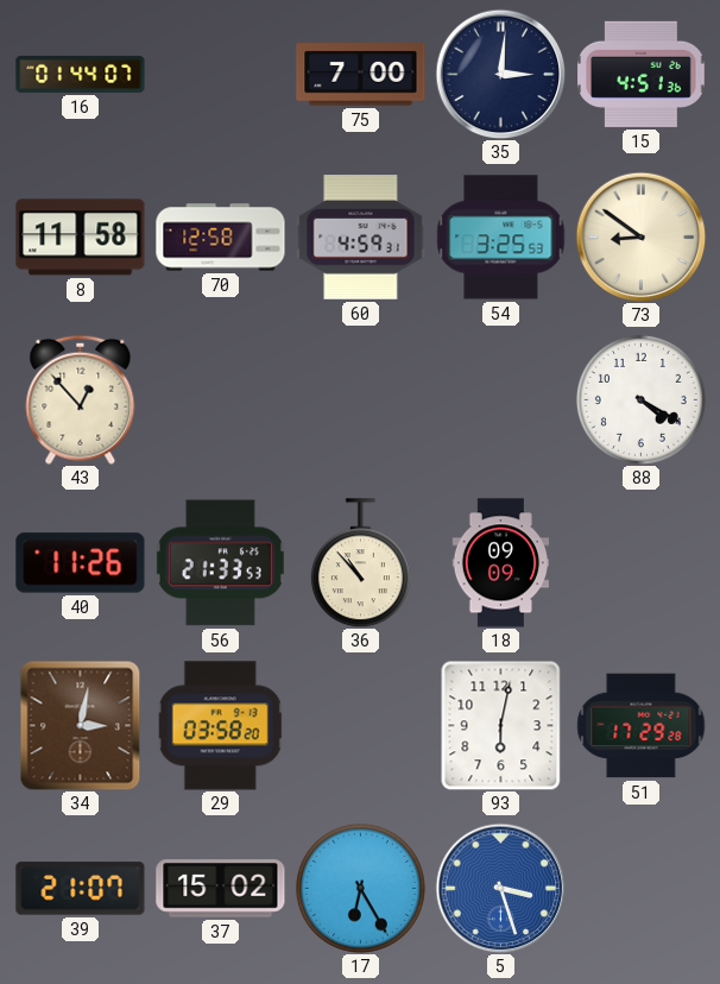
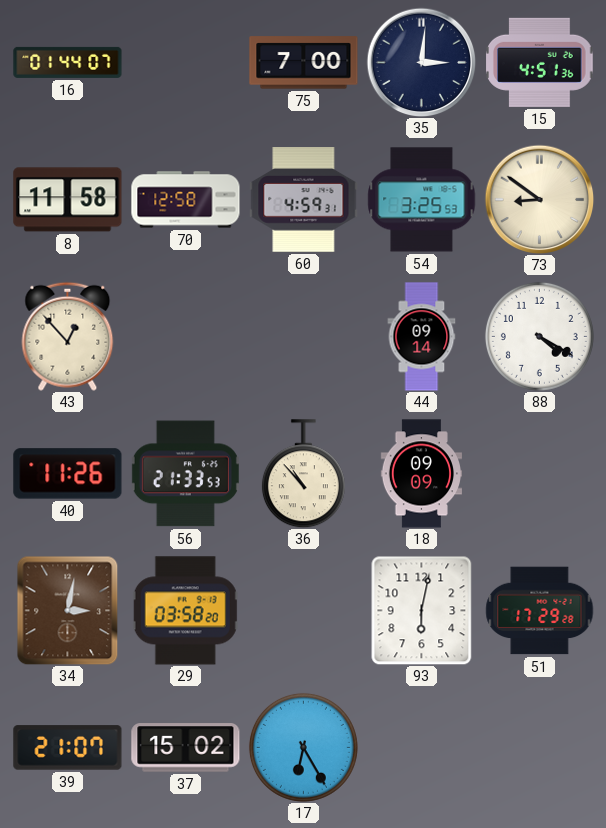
44: none -> 09:14
5: 3:27 -> none
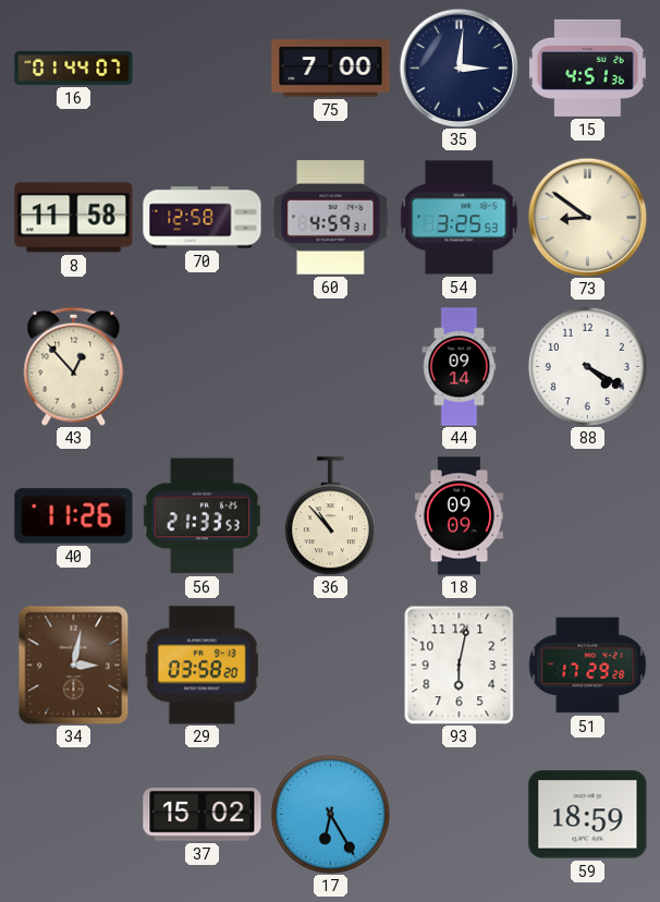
39: 21:07 -> none
59: none -> 18:59
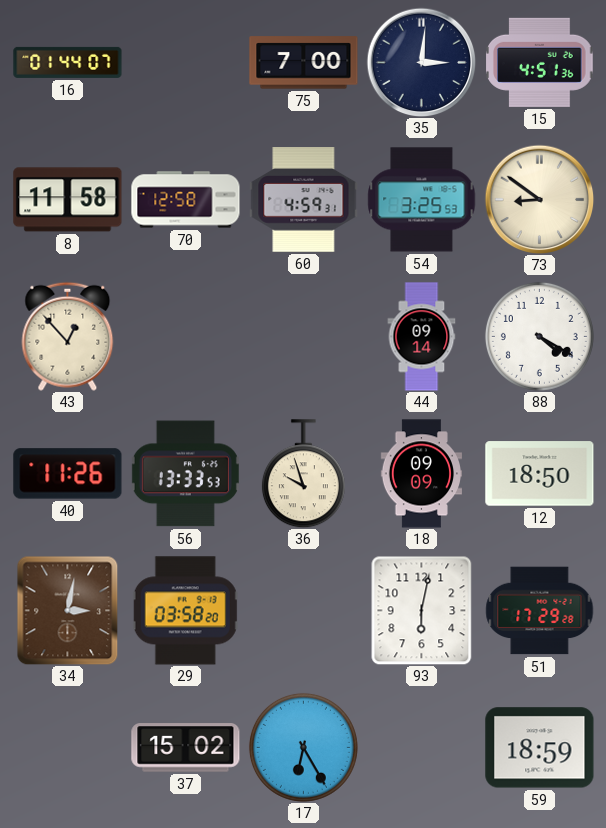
56: 21:33 -> 13:33
36: 10:53 -> 9:57
12: none -> 18:50
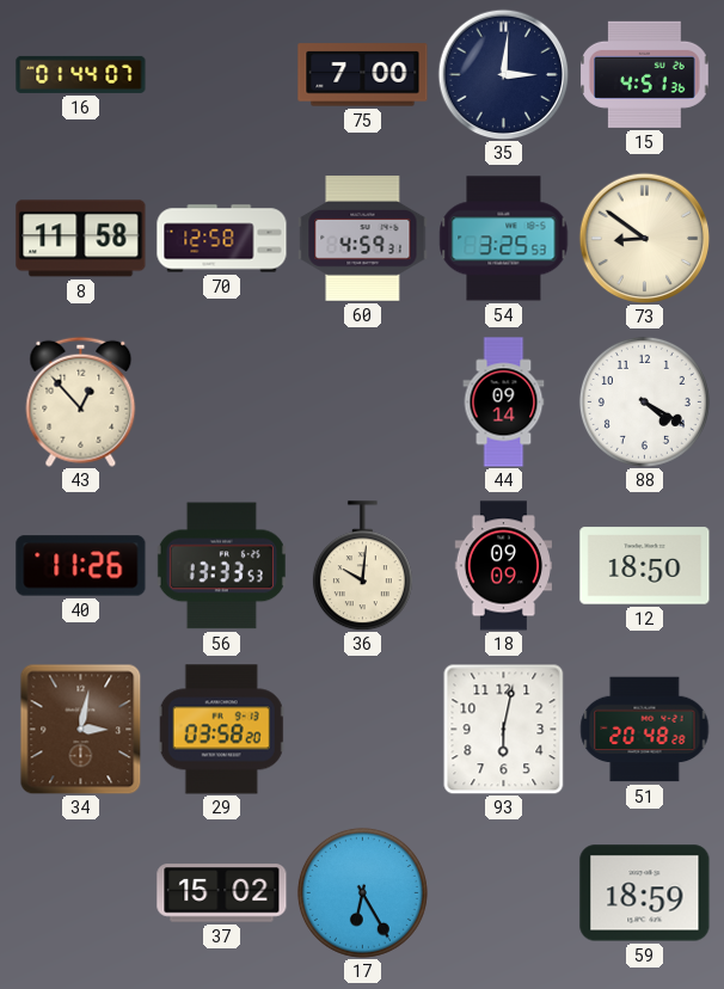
36: 9:57 -> 10:01
51: 17:29 -> 20:48
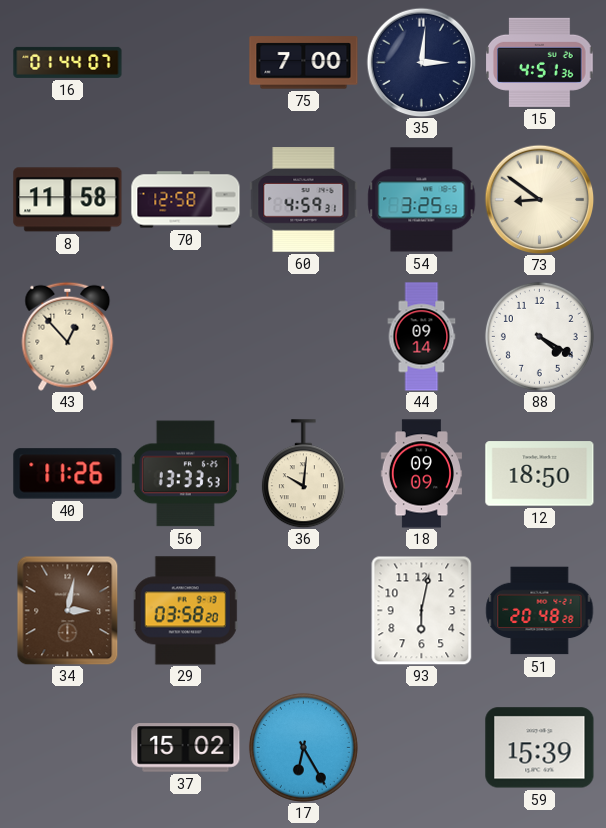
59: 18:59 -> 15:39
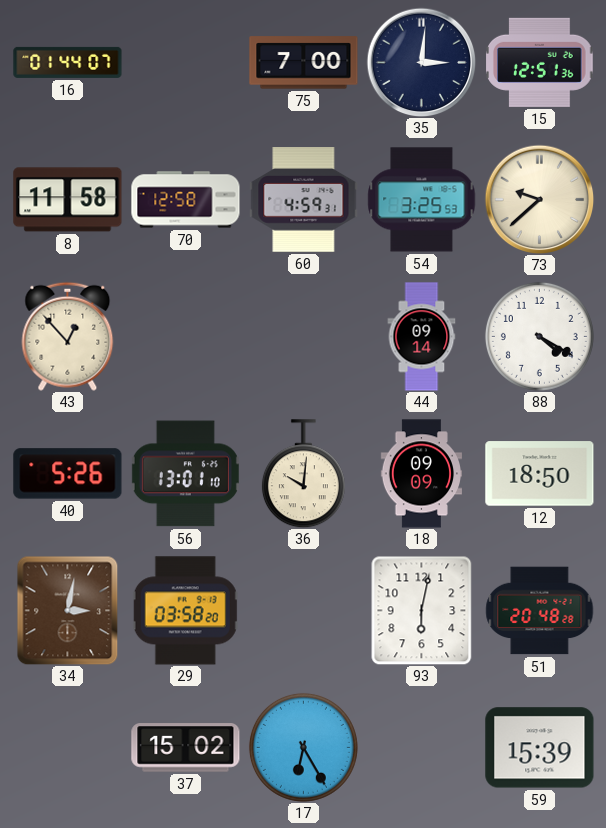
15: 4:51 -> 12:51
73: 8:51 -> 9:38
40: 11:26 -> 5:26
56: 13:33 -> 13:01
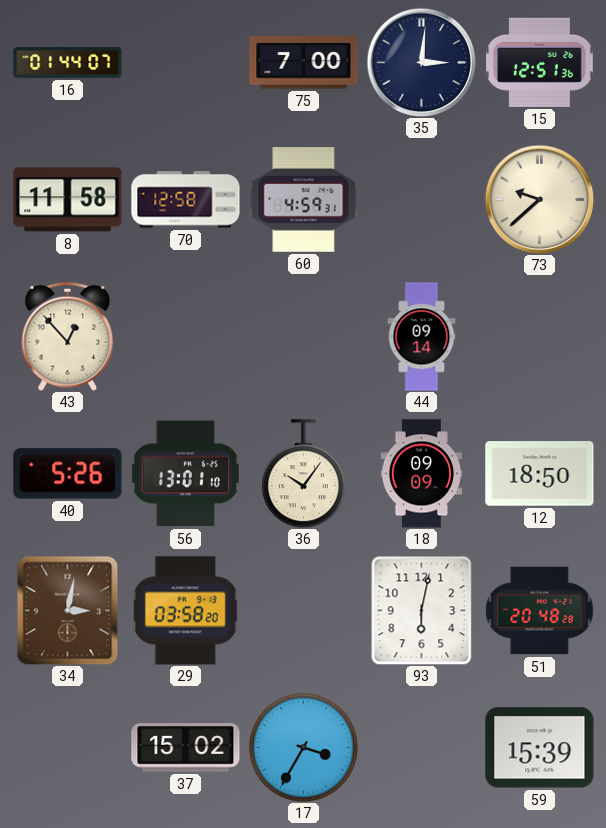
54: 3:25 -> none
88: 4:20 -> none
36: 10:01 -> 10:06
17: 6:25 -> 3:35
